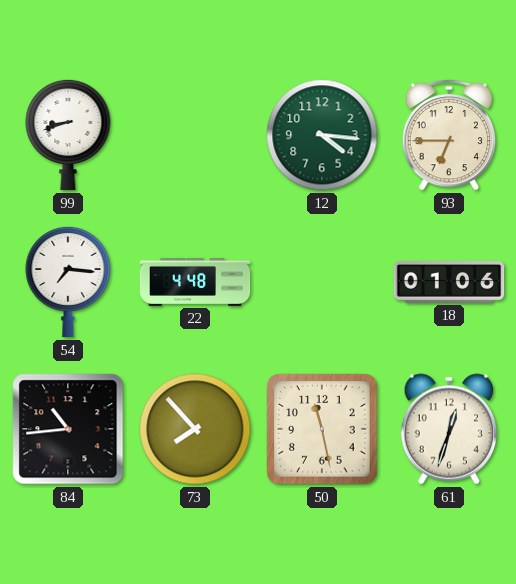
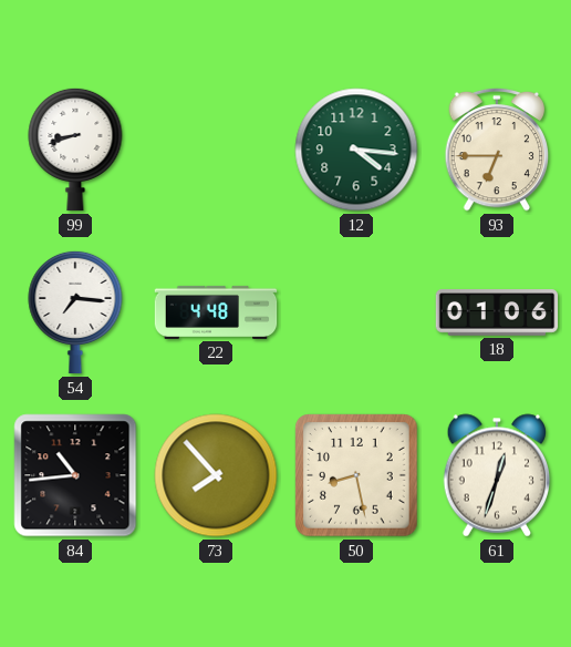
50: 11:28 -> 8:28
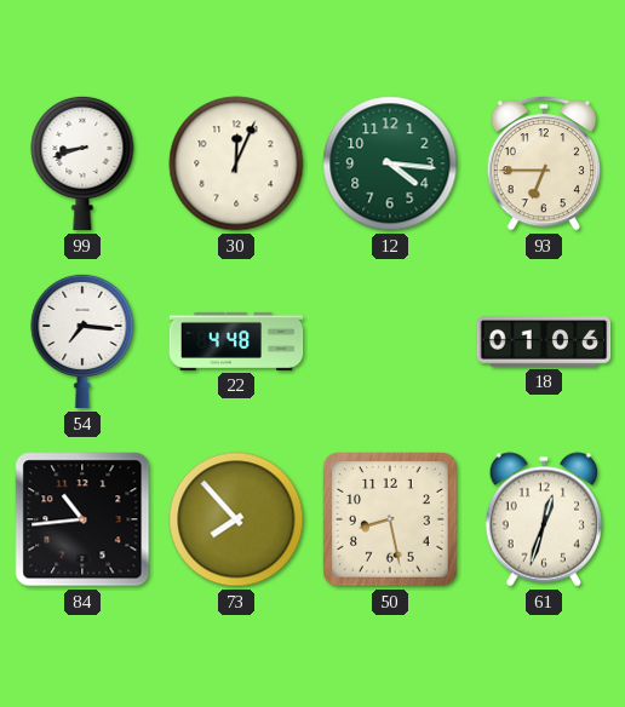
30: none -> 12:04
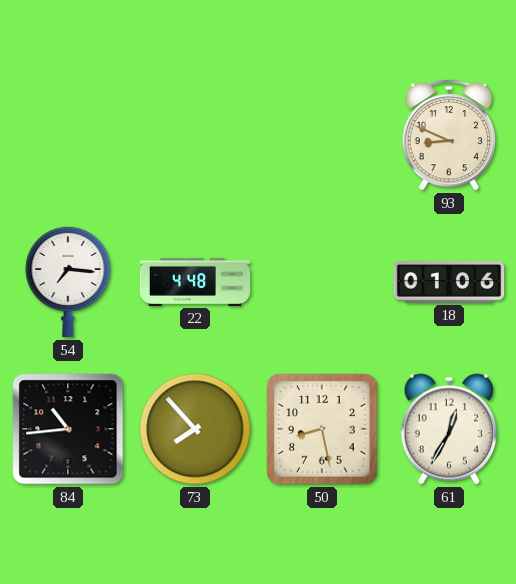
99: 8:42 -> none
30: 12:04 -> none
12: 4:16 -> none
93: 6:45 -> 8:49
61: 12:33 -> 12:35
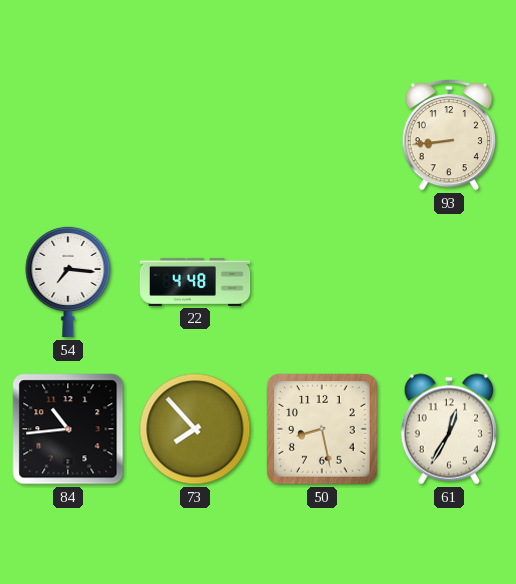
93: 8:49 -> 8:44
18: 01:06 -> none
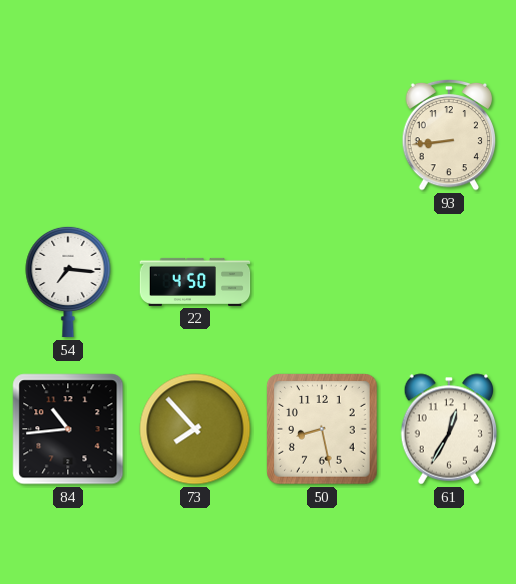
22: 4:48 -> 4:50
